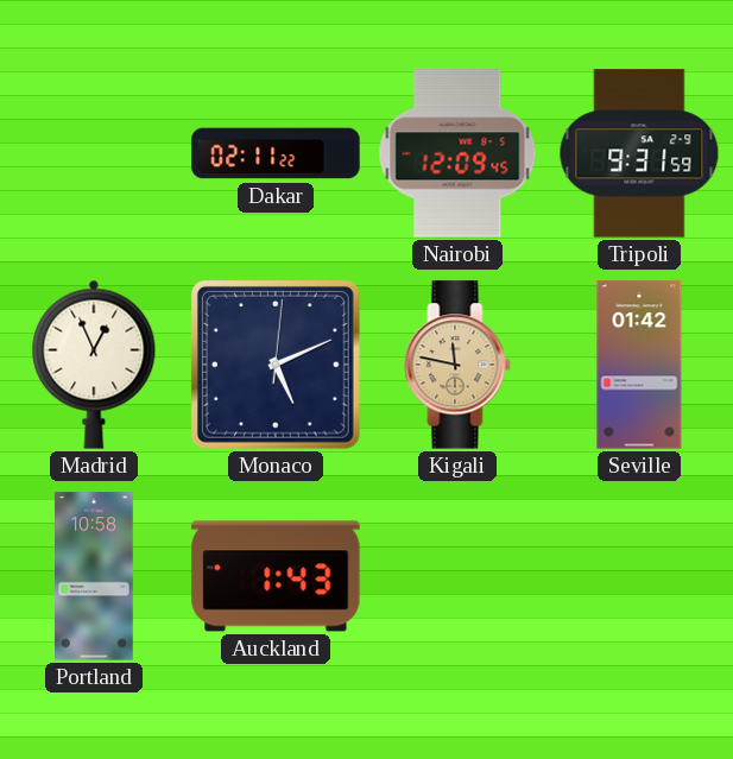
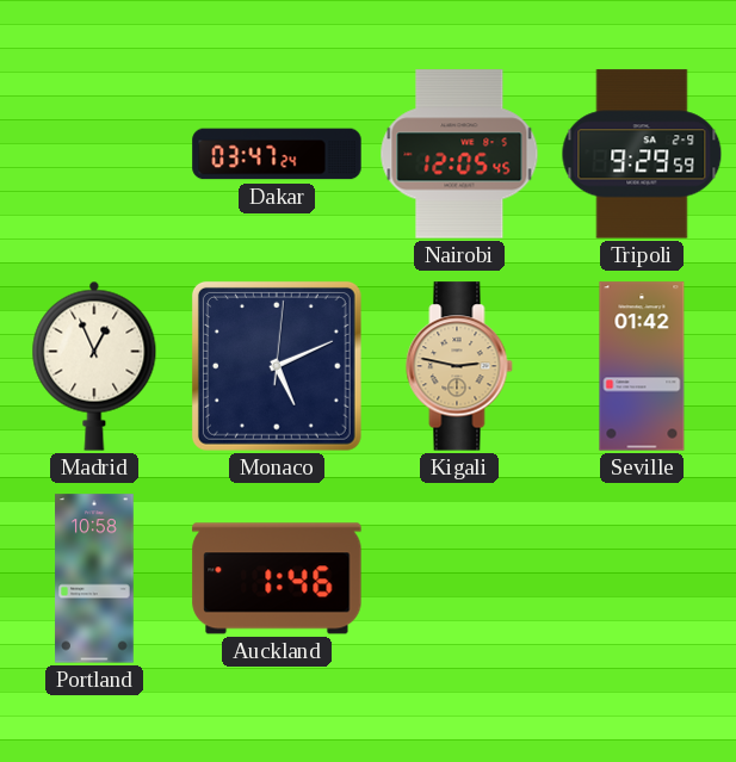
Dakar: 02:11 -> 03:47
Nairobi: 12:09 -> 12:05
Tripoli: 9:31 -> 9:29
Kigali: 11:47 -> 2:47
Auckland: 1:43 -> 1:46
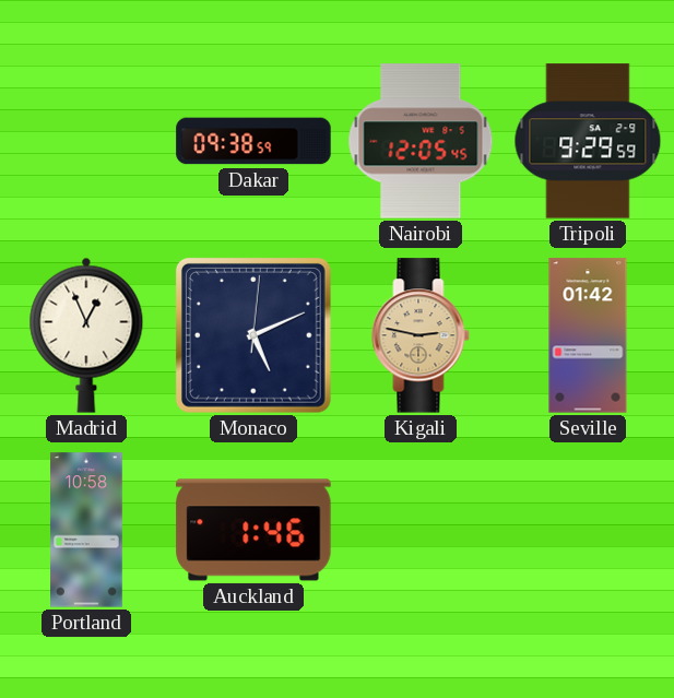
Dakar: 03:47 -> 09:38
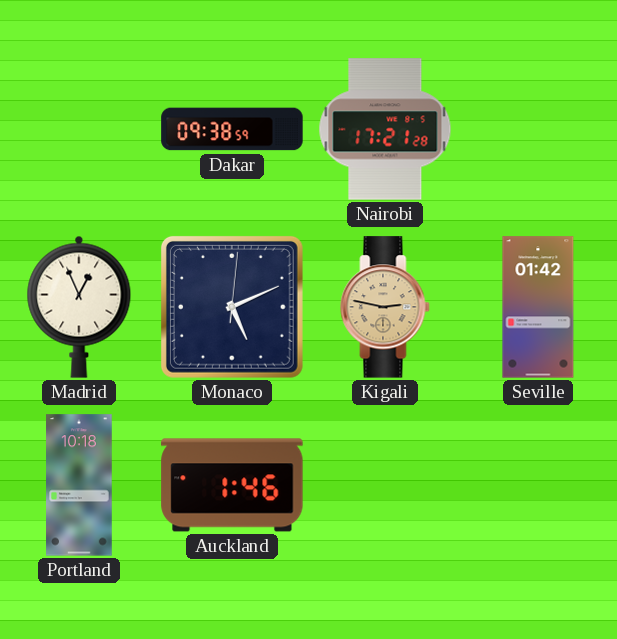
Nairobi: 12:05 -> 17:21
Tripoli: 9:29 -> none
Portland: 10:58 -> 10:18
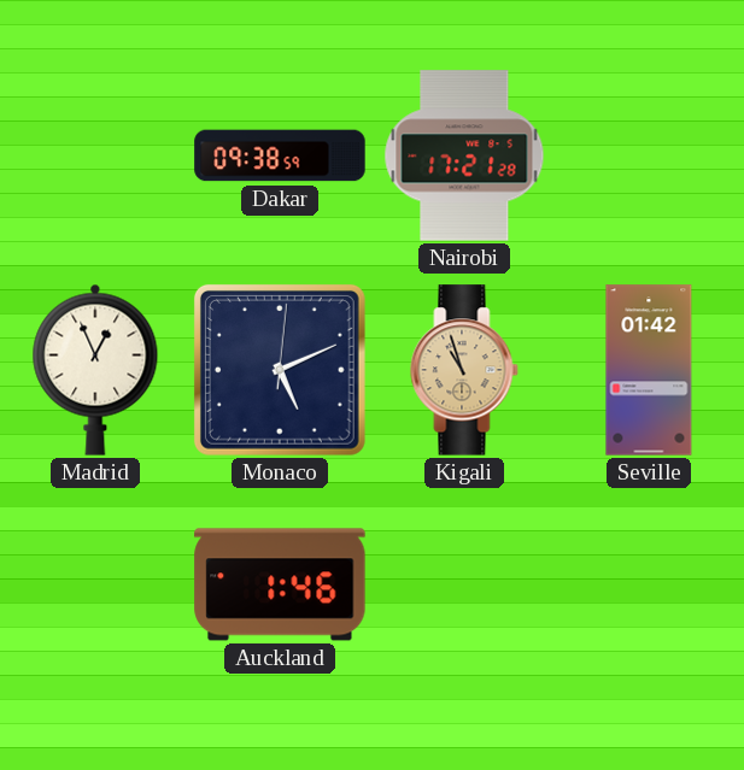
Kigali: 2:47 -> 10:57
Portland: 10:18 -> none
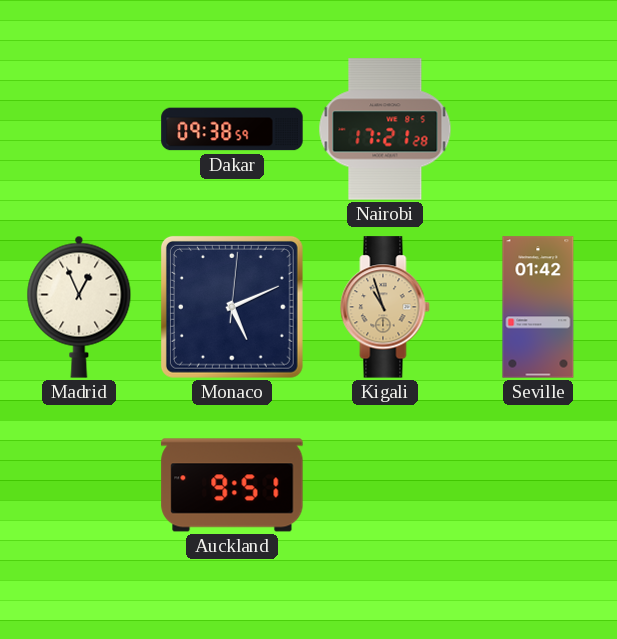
Auckland: 1:46 -> 9:51
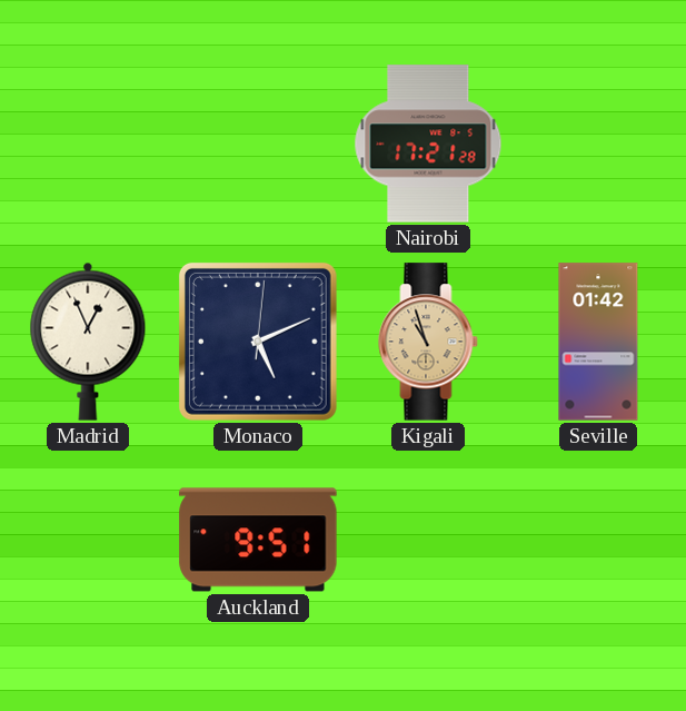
Dakar: 09:38 -> none
